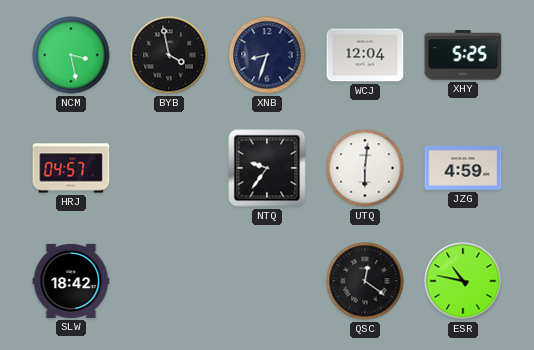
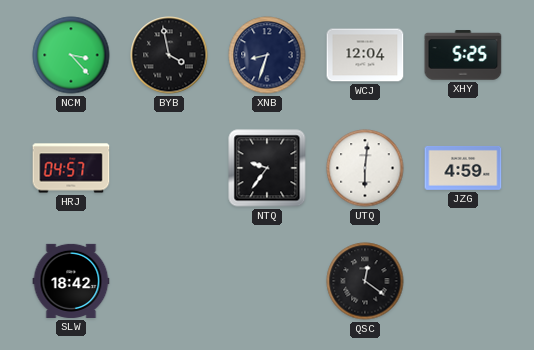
NCM: 3:28 -> 3:23
ESR: 10:47 -> none
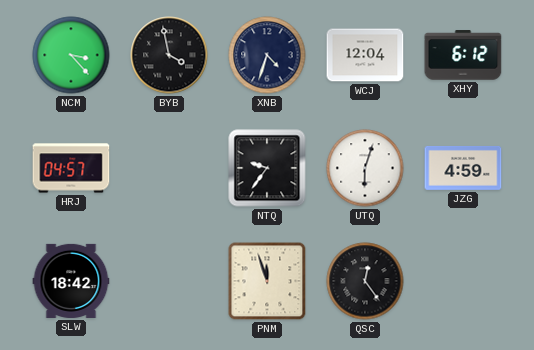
XNB: 8:33 -> 4:33
XHY: 5:25 -> 6:12
UTQ: 6:01 -> 6:03
PNM: none -> 11:57
QSC: 12:21 -> 12:24
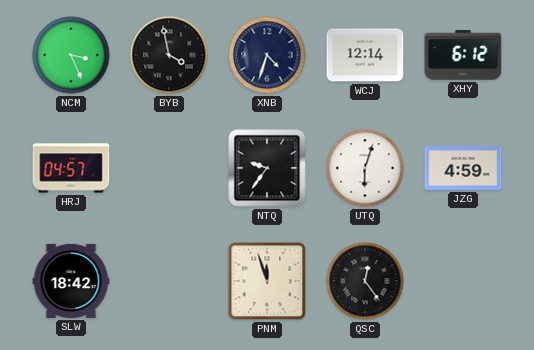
NCM: 3:23 -> 3:26
WCJ: 12:04 -> 12:14
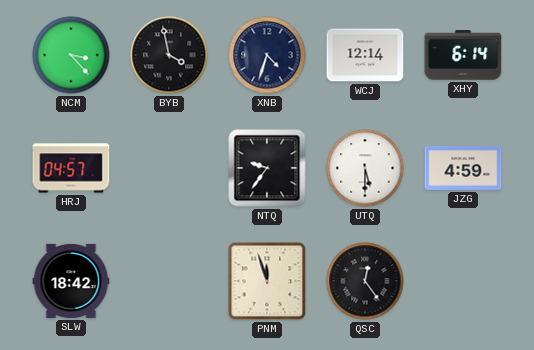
NCM: 3:26 -> 3:23
XHY: 6:12 -> 6:14
UTQ: 6:03 -> 5:30
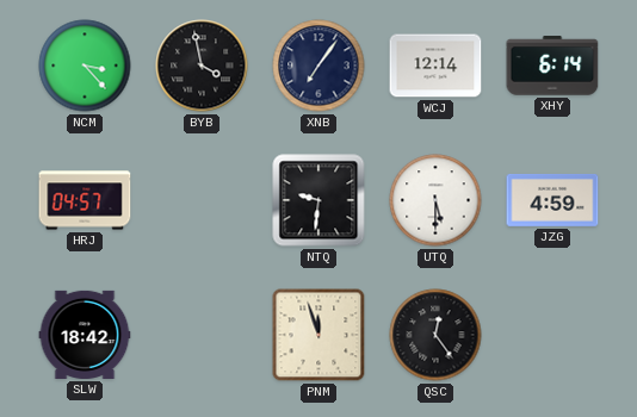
XNB: 4:33 -> 7:06
NTQ: 9:36 -> 9:31
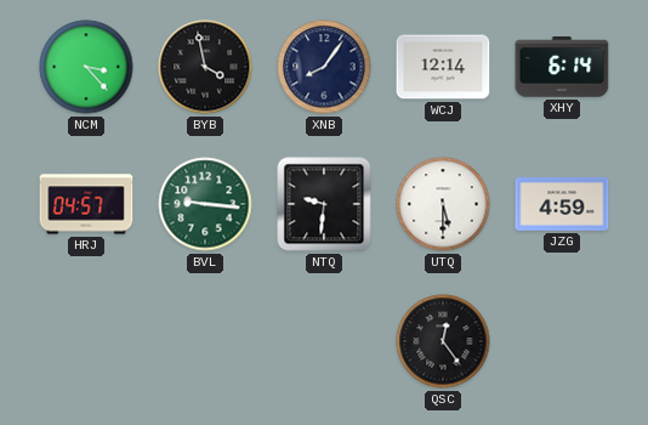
XNB: 7:06 -> 8:06
BVL: none -> 9:16
SLW: 18:42 -> none
PNM: 11:57 -> none
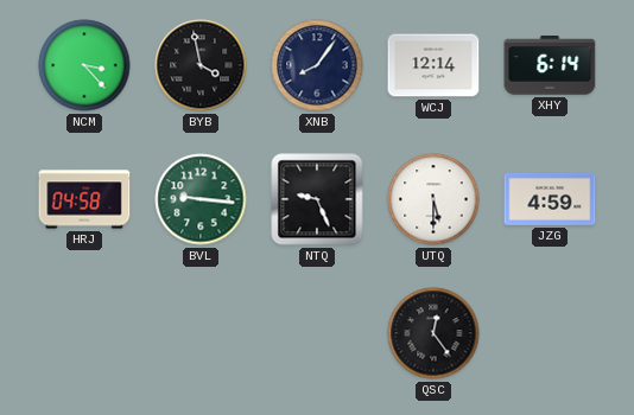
HRJ: 04:57 -> 04:58
NTQ: 9:31 -> 9:26
